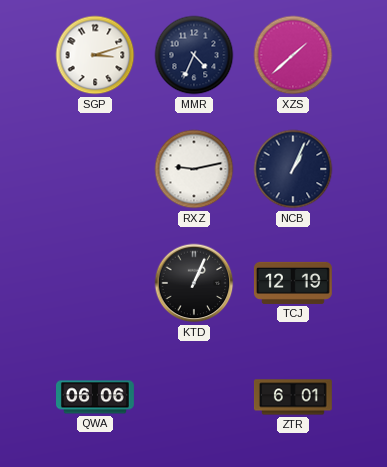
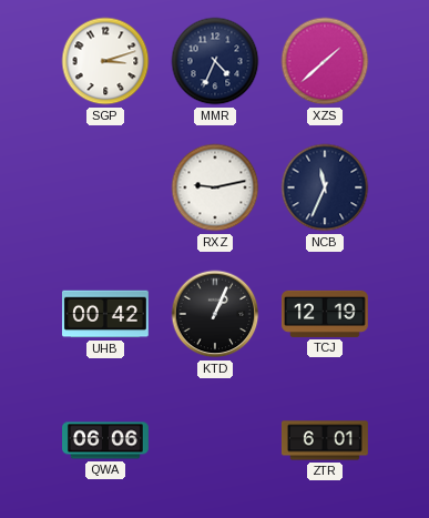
NCB: 1:04 -> 11:34
UHB: none -> 00:42
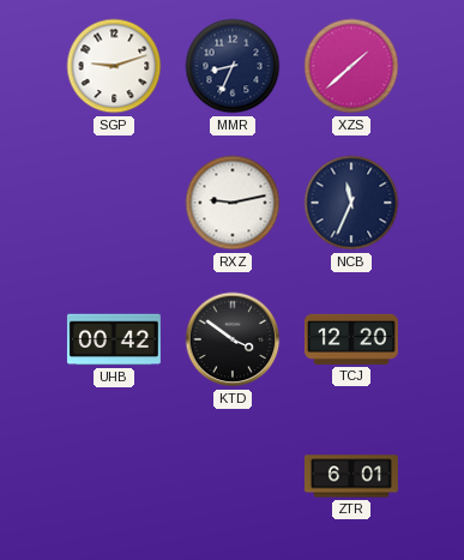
SGP: 3:12 -> 9:12
MMR: 4:34 -> 8:34
KTD: 1:04 -> 3:51
TCJ: 12:19 -> 12:20
QWA: 06:06 -> none
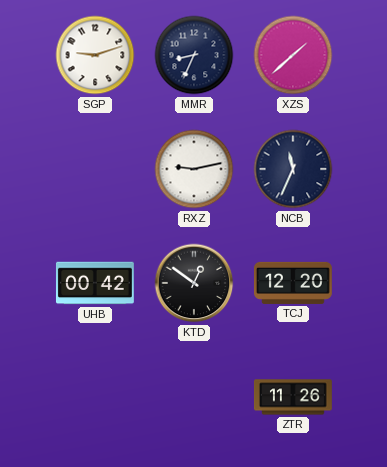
KTD: 3:51 -> 12:51
ZTR: 6:01 -> 11:26
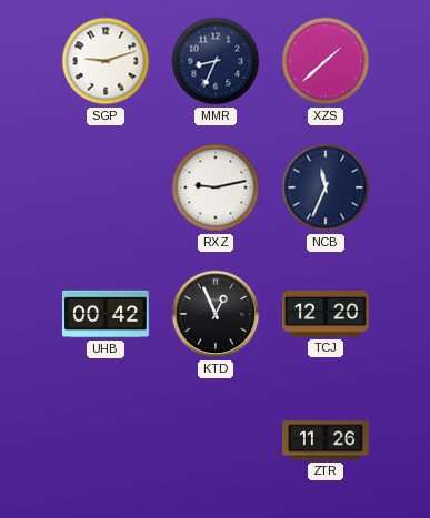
KTD: 12:51 -> 12:56
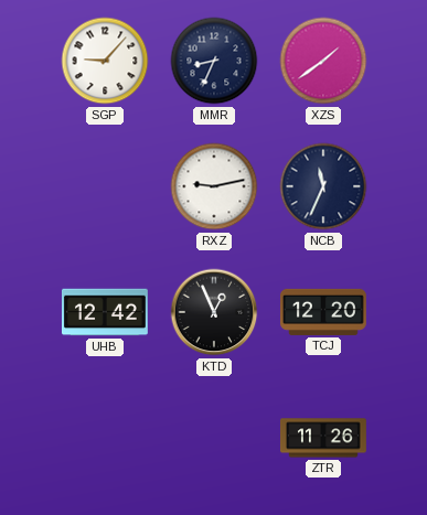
SGP: 9:12 -> 9:07
XZS: 1:38 -> 1:39
UHB: 00:42 -> 12:42
